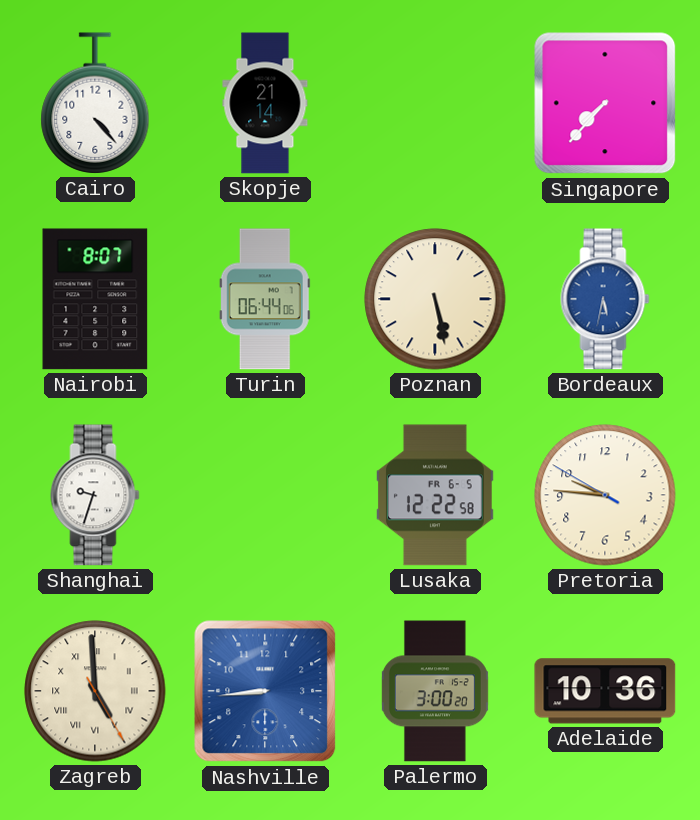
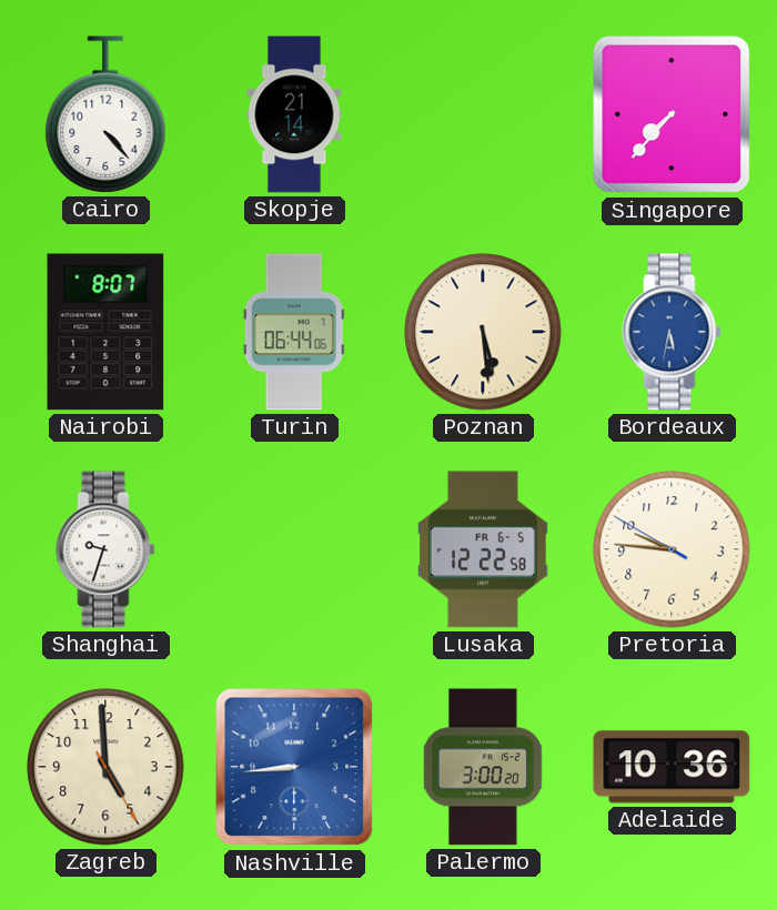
Poznan: 5:28 -> 5:29
Zagreb numerals: Roman -> Arabic
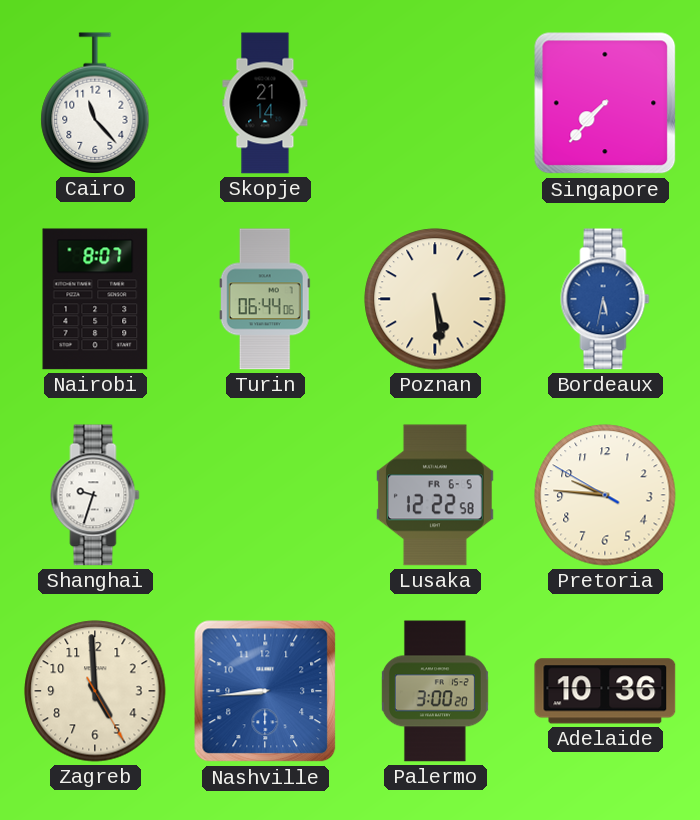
Cairo: 4:23 -> 11:23
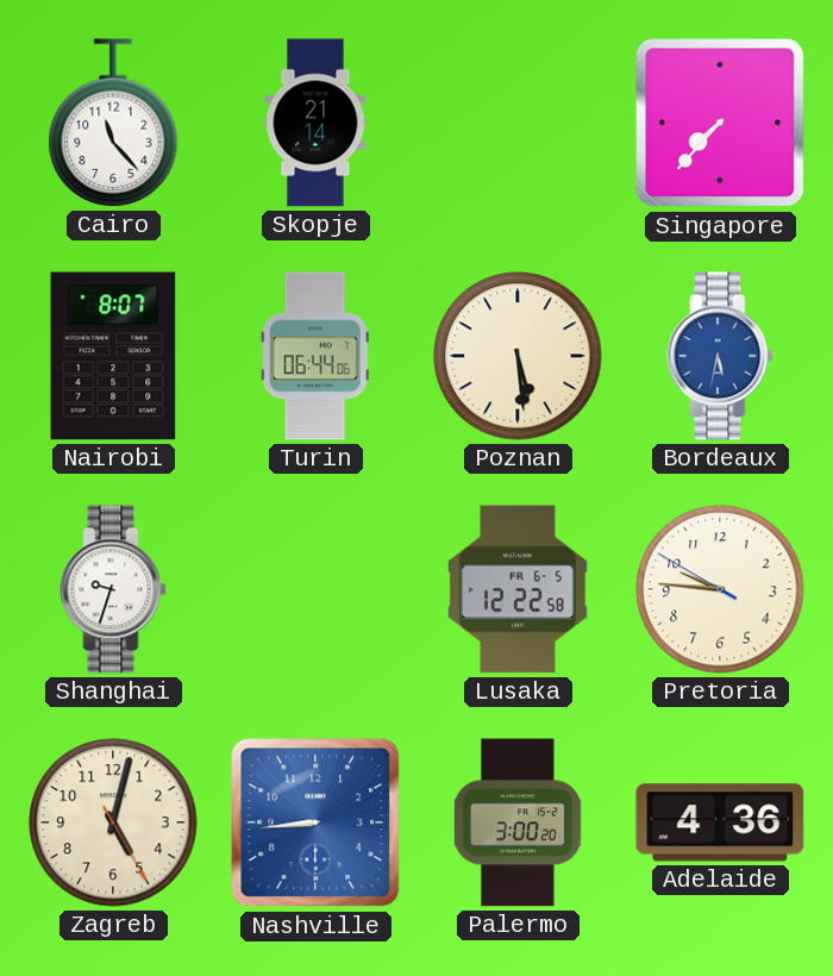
Zagreb: 4:59 -> 5:02
Adelaide: 10:36 -> 4:36
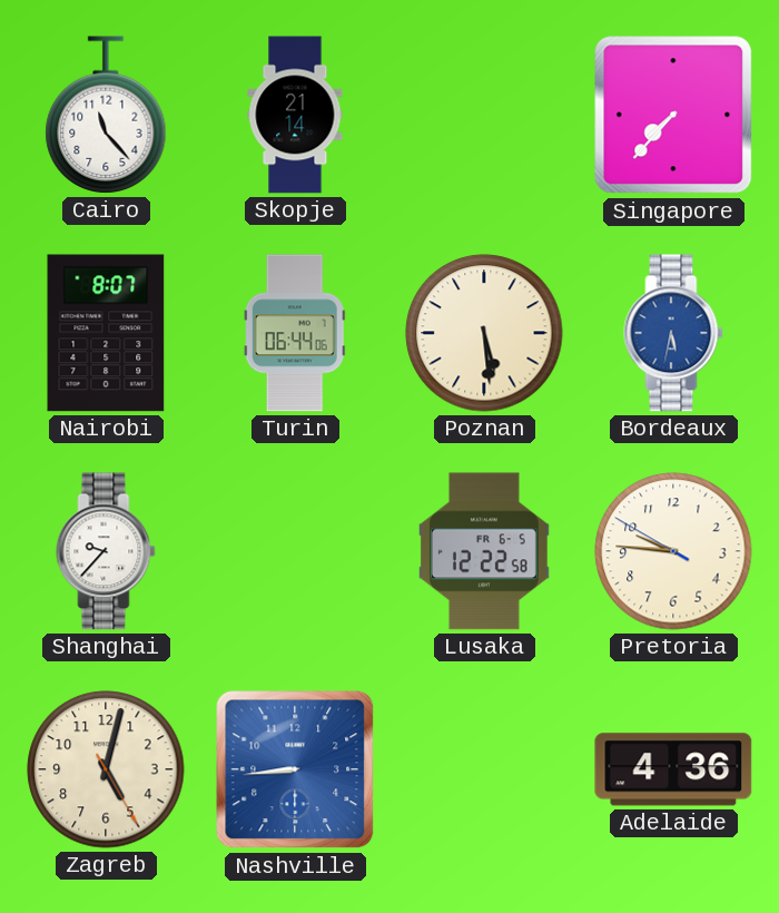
Shanghai: 9:33 -> 9:37
Palermo: 3:00 -> none
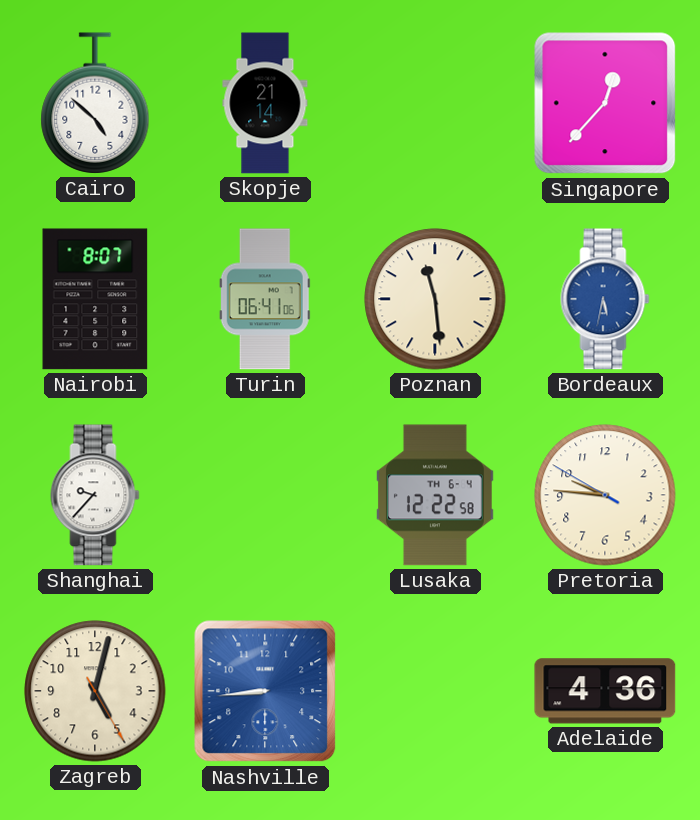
Cairo: 11:23 -> 4:52
Singapore: 7:37 -> 12:37
Turin: 06:44 -> 06:41
Poznan: 5:29 -> 11:29
Lusaka date: FR 6-5 -> TH 6-4
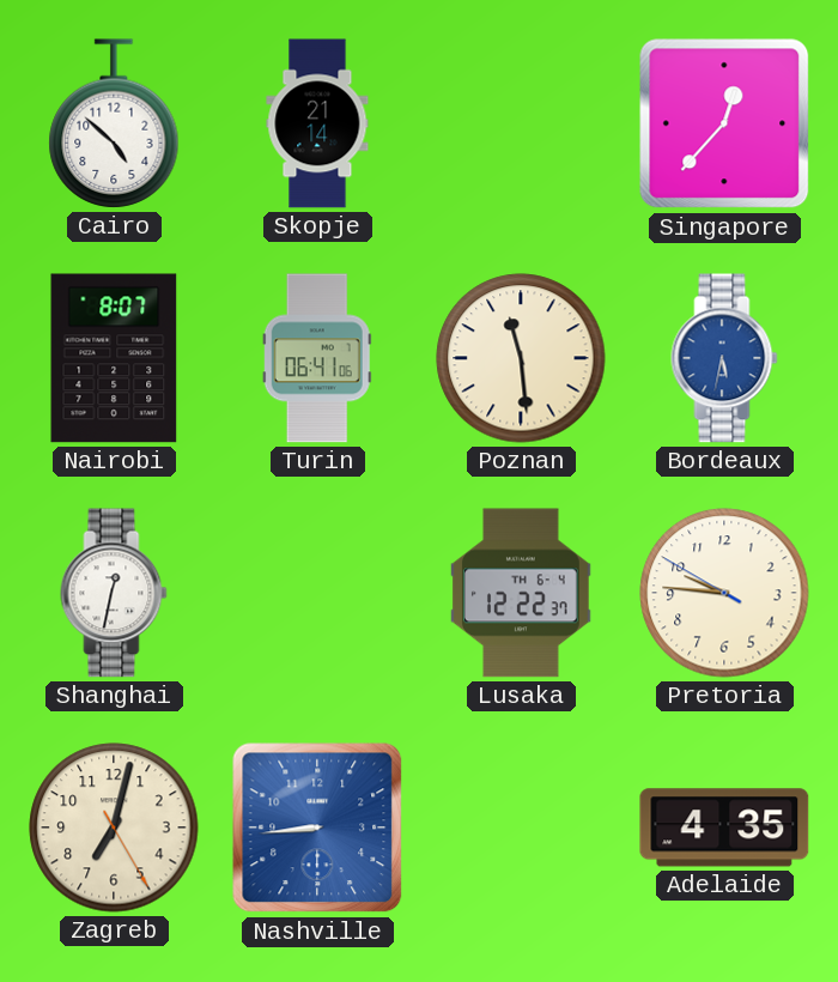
Shanghai: 9:37 -> 12:32
Lusaka: 12:22:58 -> 12:22:37
Zagreb: 5:02 -> 7:02
Adelaide: 4:36 -> 4:35
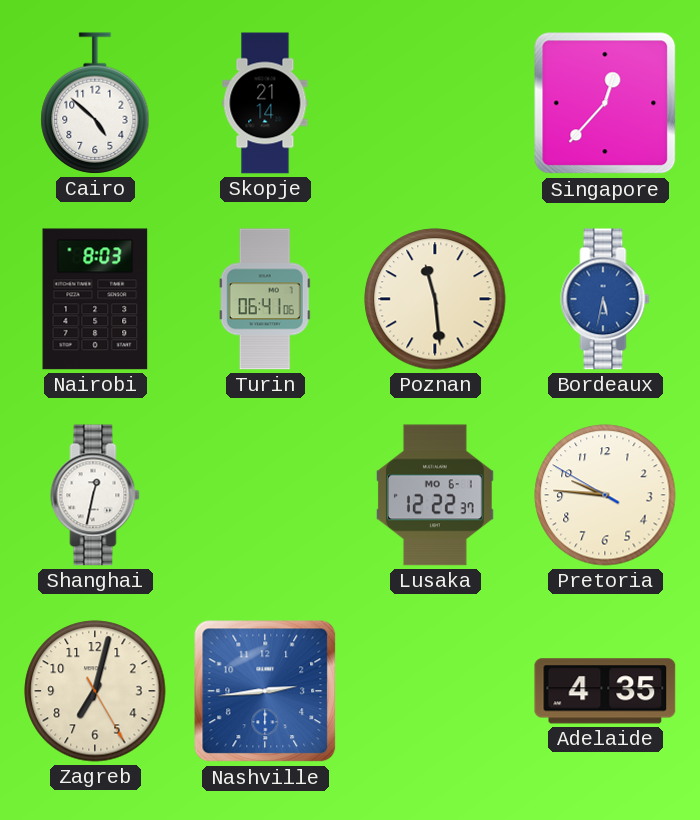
Nairobi: 8:07 -> 8:03
Lusaka date: TH 6-4 -> MO 6-1
Nashville: 8:44 -> 2:44
